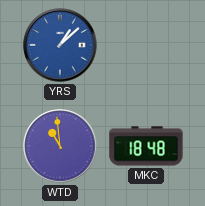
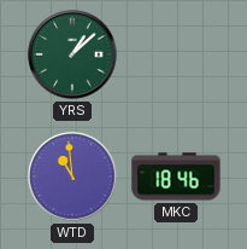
YRS dial: blue -> green
MKC: 18:48 -> 18:46
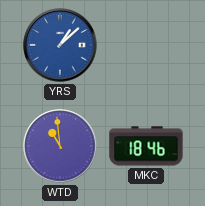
YRS dial: green -> blue
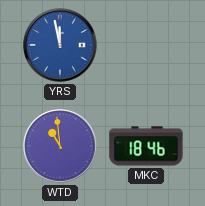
YRS: 1:08 -> 11:58
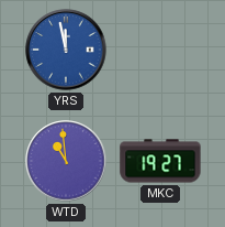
MKC: 18:46 -> 19:27
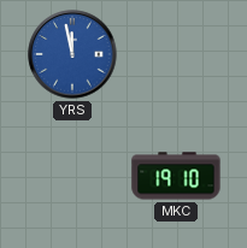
WTD: 10:59 -> none
MKC: 19:27 -> 19:10
